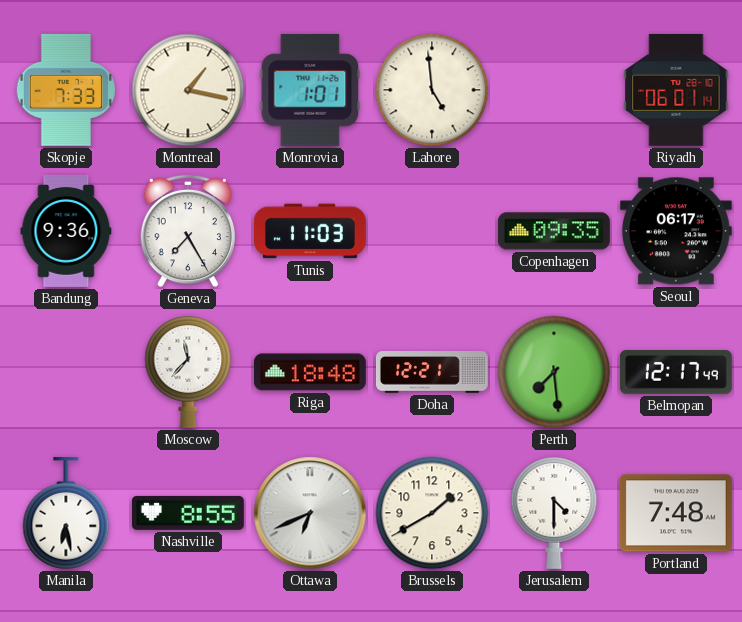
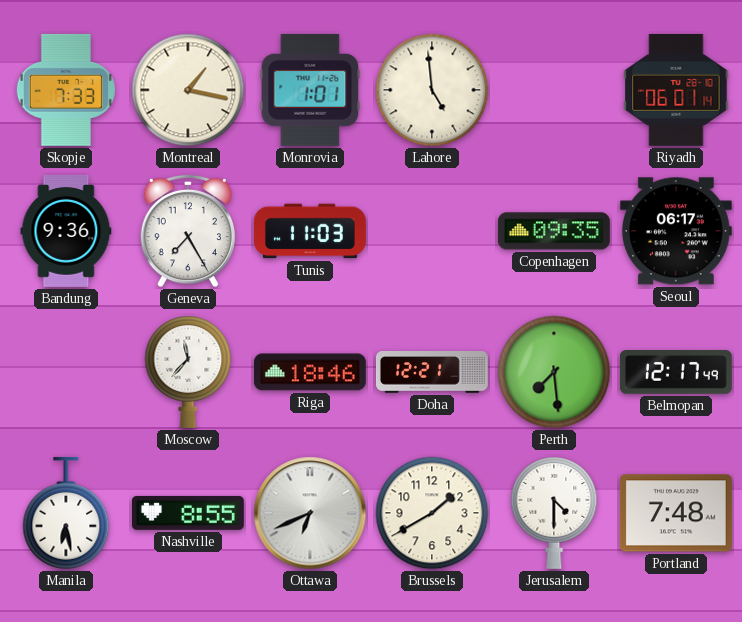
Riga: 18:48 -> 18:46
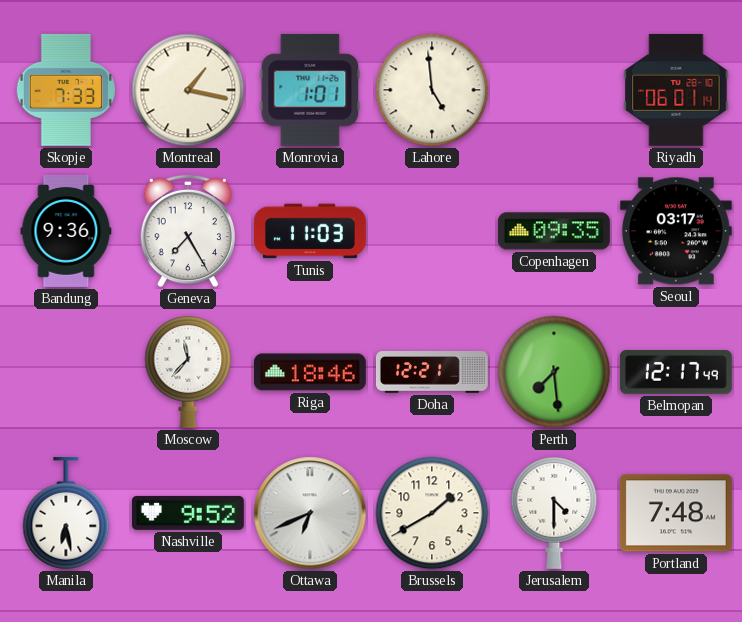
Seoul: 06:17 -> 03:17
Nashville: 8:55 -> 9:52
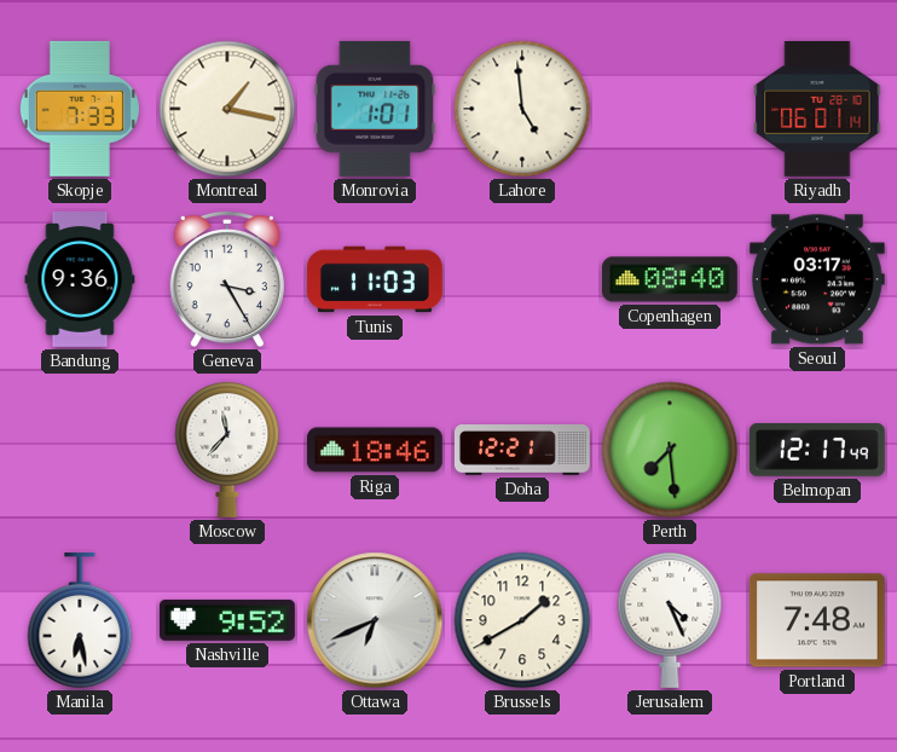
Geneva: 7:25 -> 3:25
Copenhagen: 09:35 -> 08:40
Jerusalem: 4:30 -> 4:26
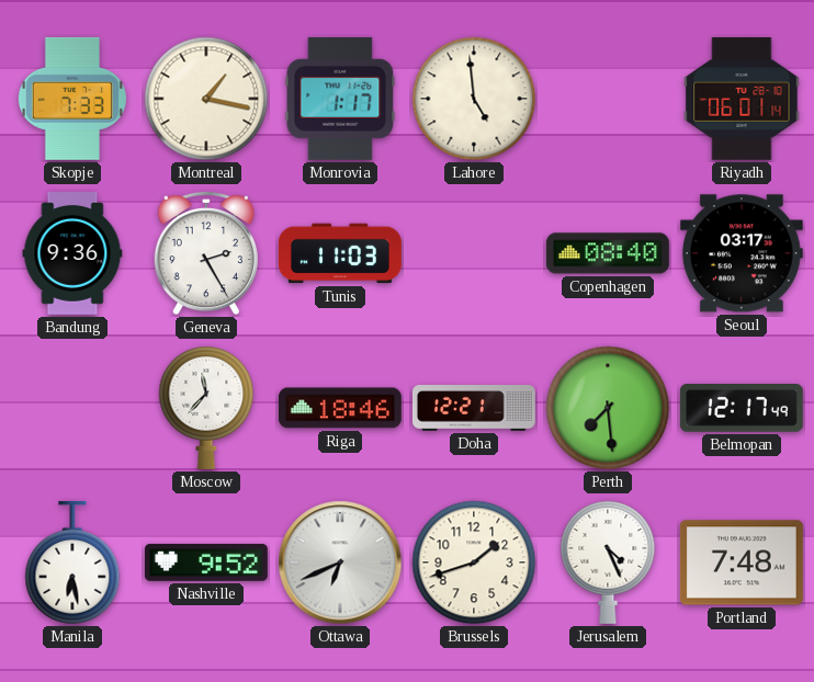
Monrovia: 1:01 -> 1:17
Geneva: 3:25 -> 2:25
Brussels: 1:40 -> 1:42
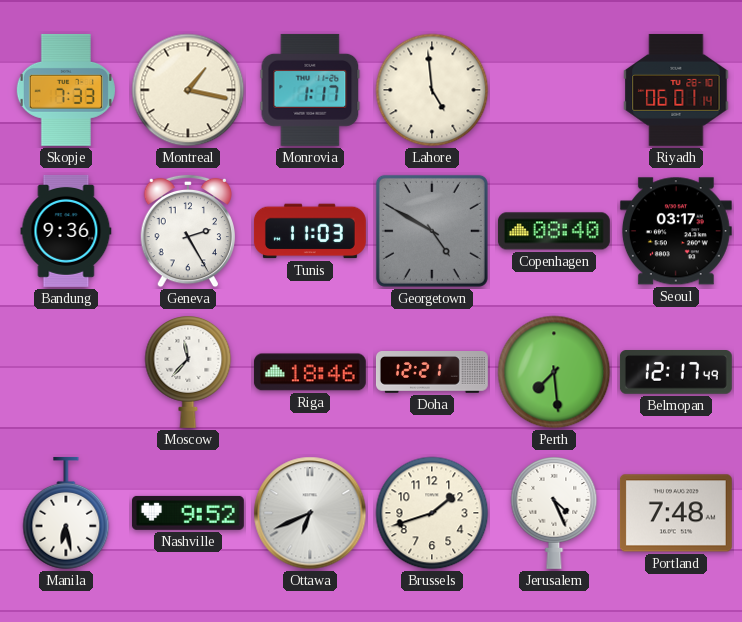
Georgetown: none -> 4:50
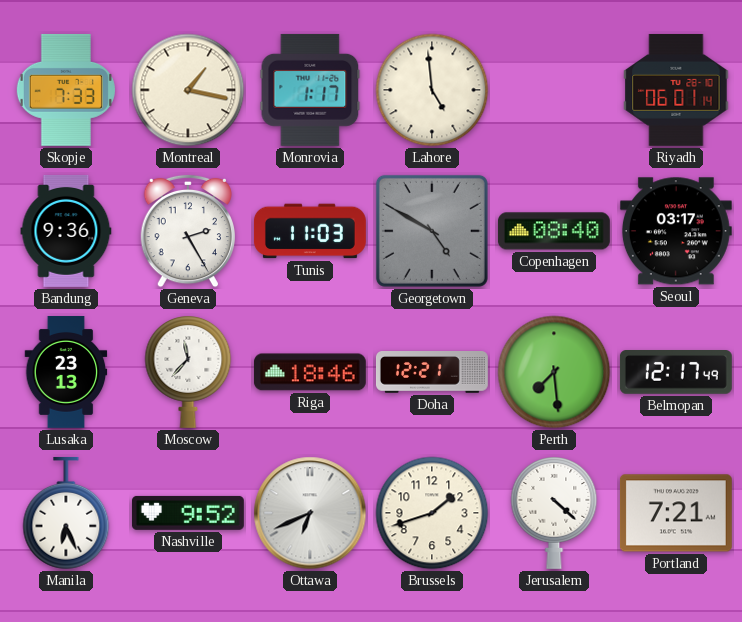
Lusaka: none -> 23:13
Manila: 6:28 -> 6:26
Jerusalem: 4:26 -> 4:22
Portland: 7:48 -> 7:21
